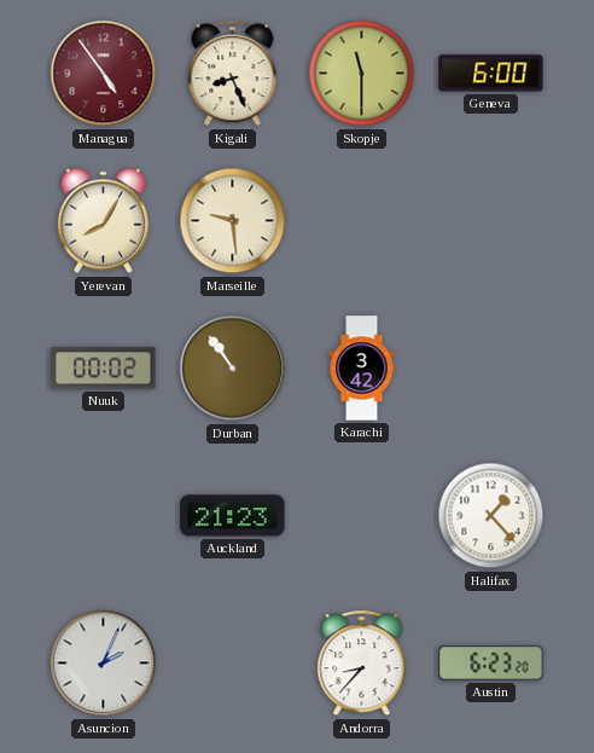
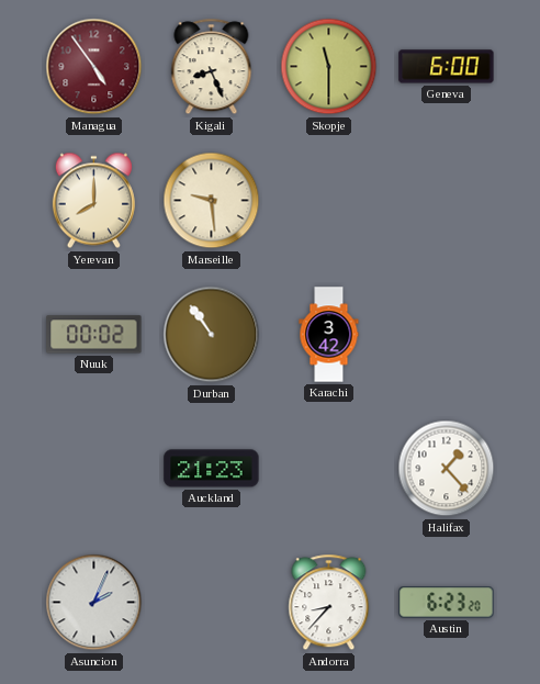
Yerevan: 8:05 -> 8:00
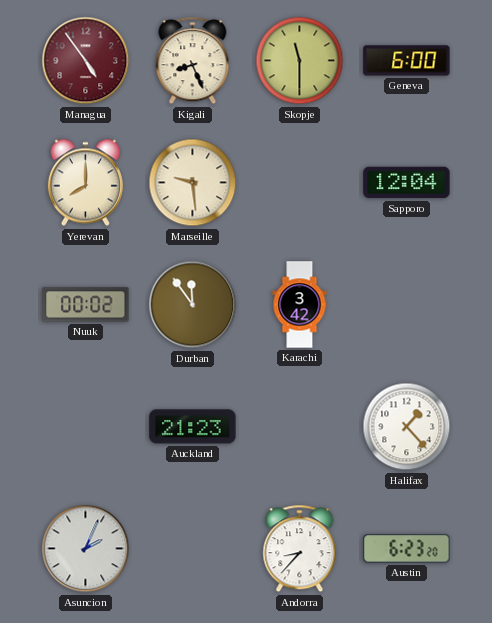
Sapporo: none -> 12:04
Durban: 10:54 -> 11:54
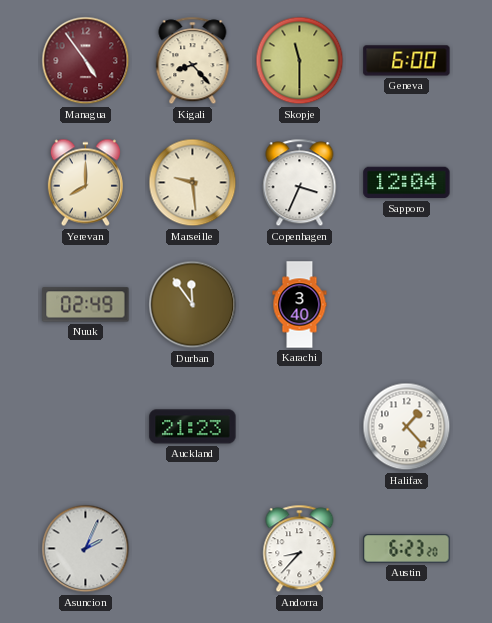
Kigali: 8:26 -> 8:23
Copenhagen: none -> 3:34
Nuuk: 00:02 -> 02:49
Karachi: 3:42 -> 3:40
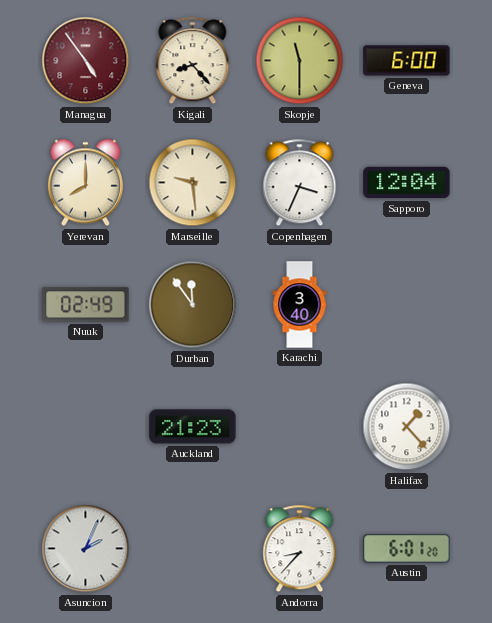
Austin: 6:23 -> 6:01
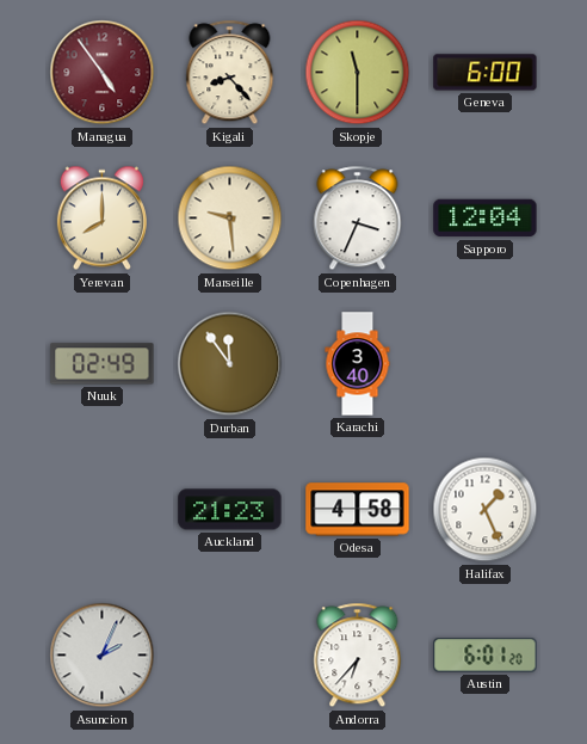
Odesa: none -> 4:58
Halifax: 1:23 -> 1:26
Andorra: 8:37 -> 6:37
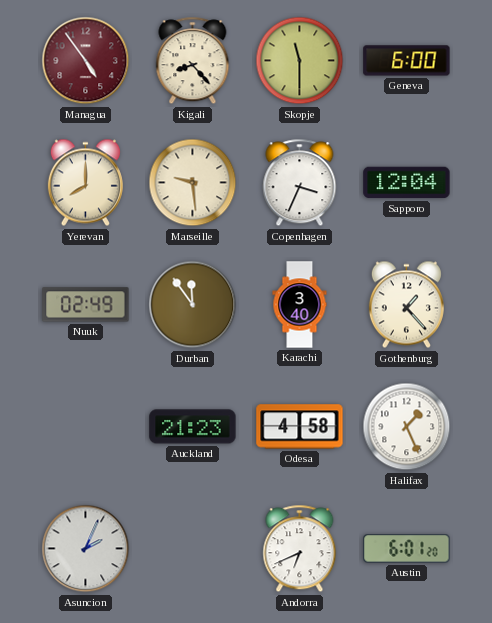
Gothenburg: none -> 1:23
Andorra: 6:37 -> 6:41
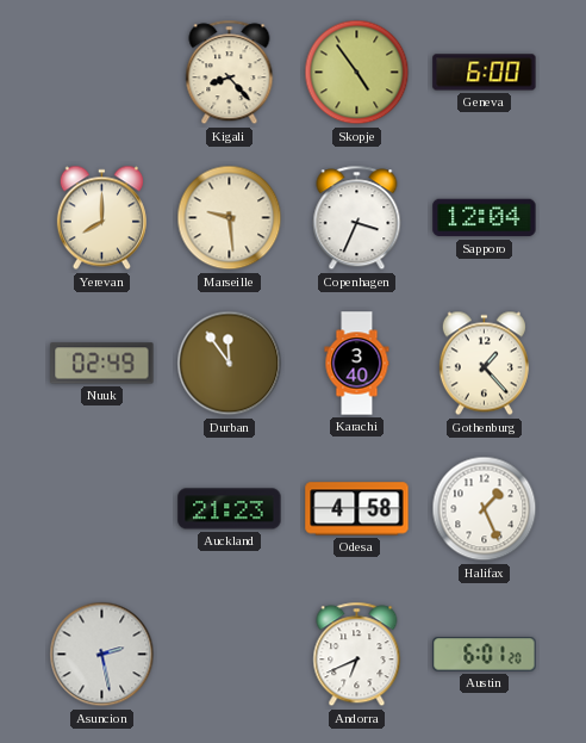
Managua: 4:54 -> none
Skopje: 11:30 -> 4:54
Asuncion: 2:04 -> 2:28
